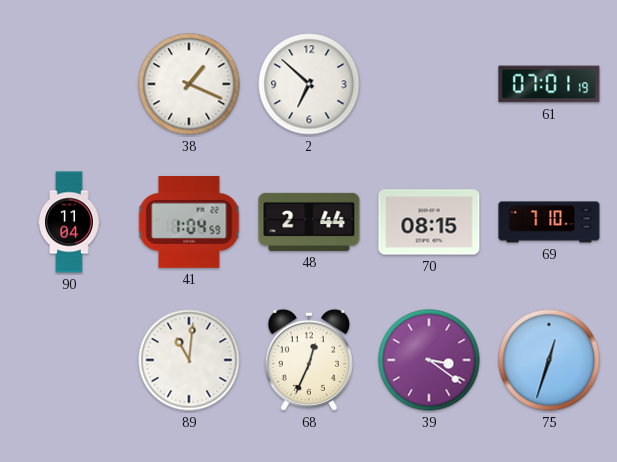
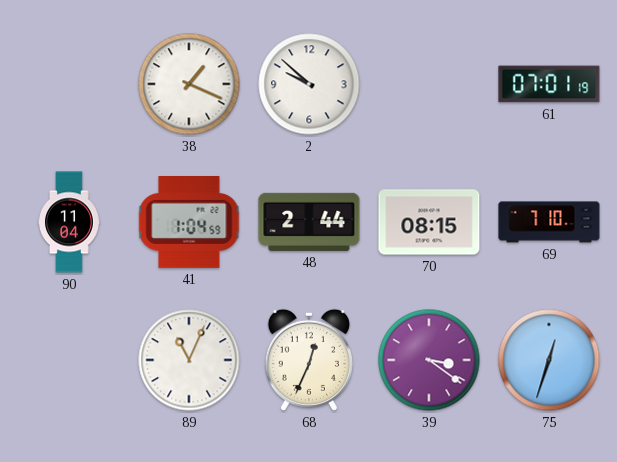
2: 6:52 -> 9:52
89: 11:01 -> 11:04
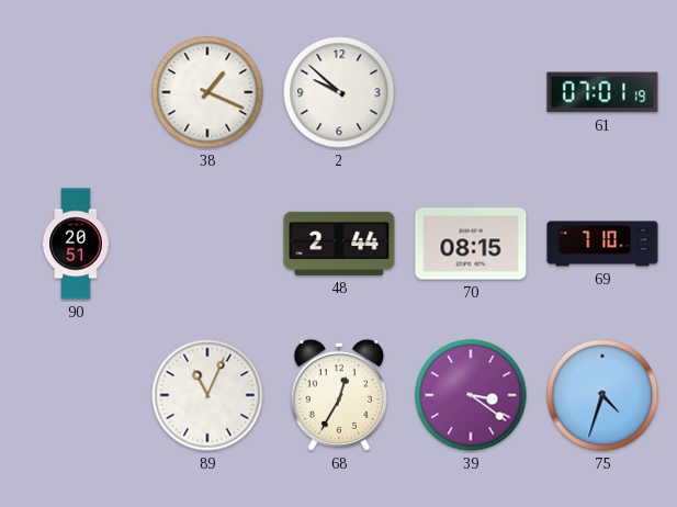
90: 11:04 -> 20:51
41: 1:04 -> none
68: 12:34 -> 12:35
75: 12:33 -> 4:33
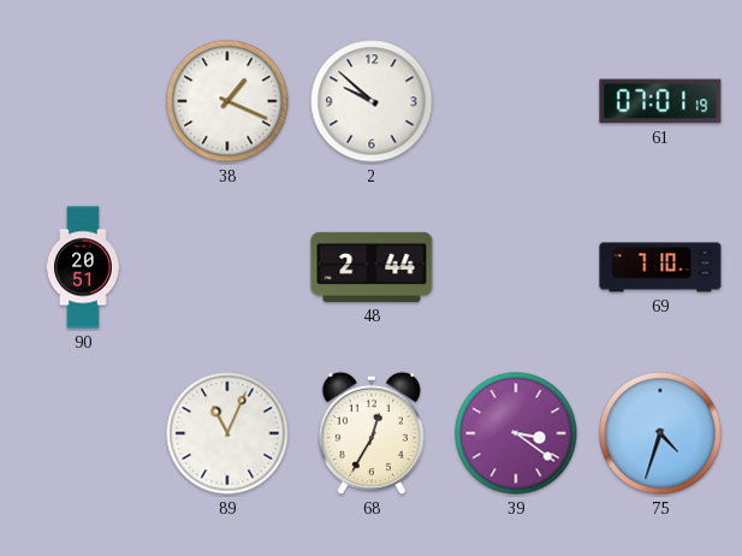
70: 08:15 -> none
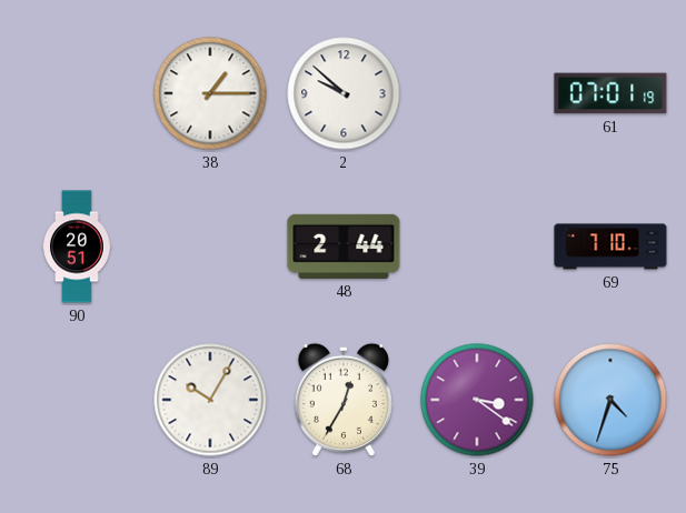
38: 1:19 -> 1:15
89: 11:04 -> 10:05
